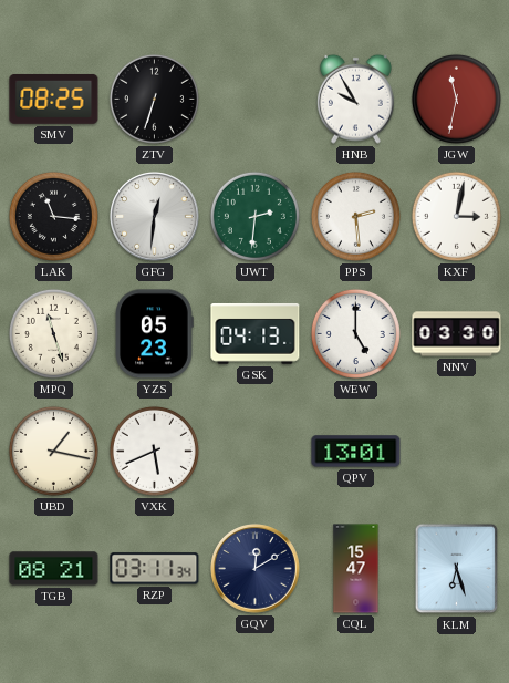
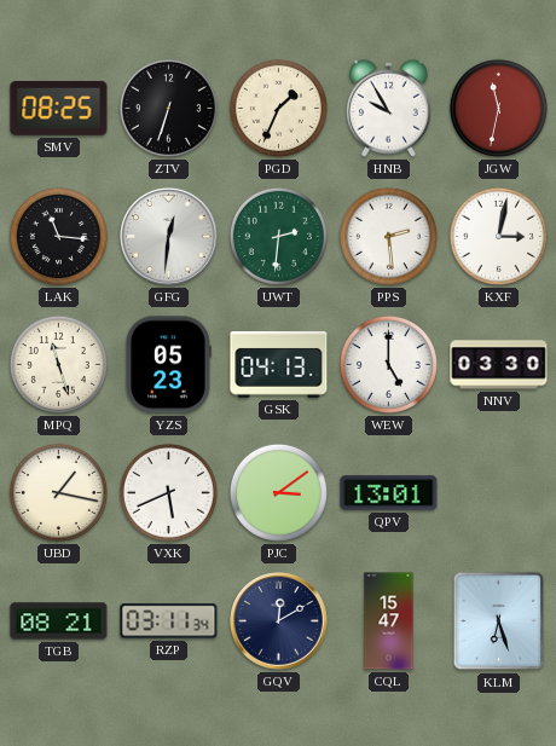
PGD: none -> 1:34
PJC: none -> 3:09
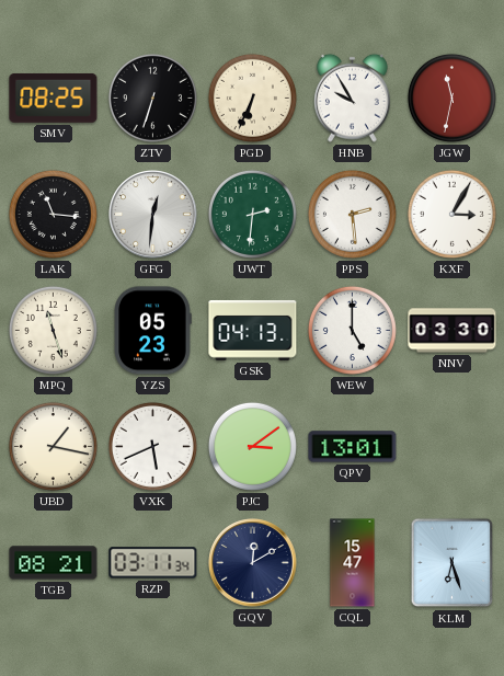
PGD: 1:34 -> 6:34
KXF: 3:02 -> 3:05
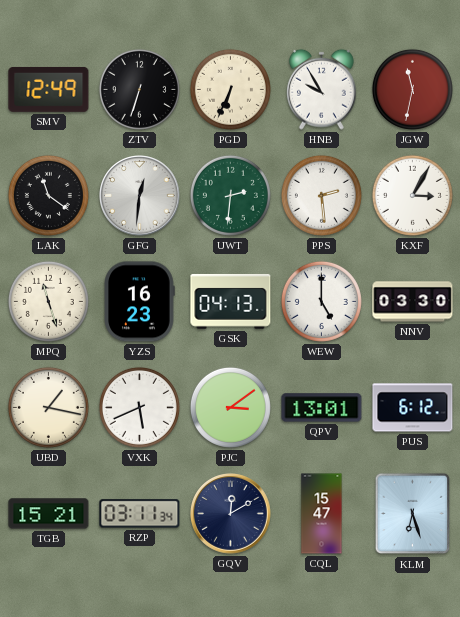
SMV: 08:25 -> 12:49
LAK: 11:16 -> 11:21
YZS: 05:23 -> 16:23
PUS: none -> 6:12
TGB: 08:21 -> 15:21
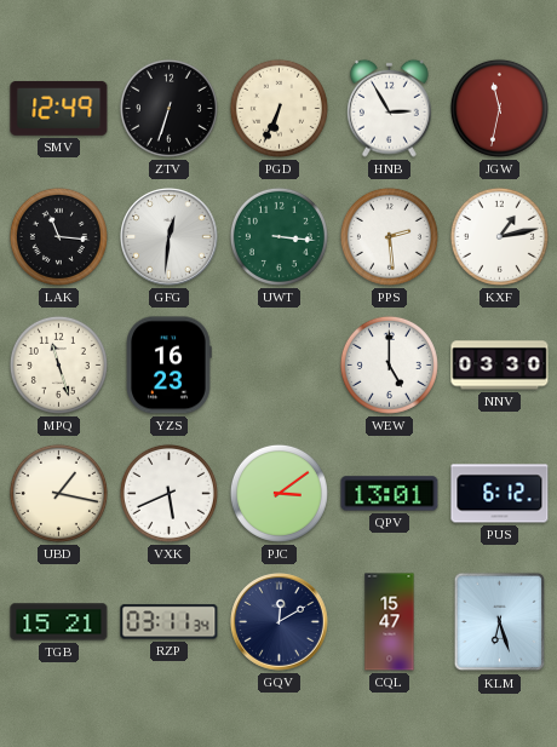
HNB: 9:55 -> 2:55
LAK: 11:21 -> 11:16
UWT: 2:31 -> 3:16
KXF: 3:05 -> 1:13
GSK: 04:13 -> none
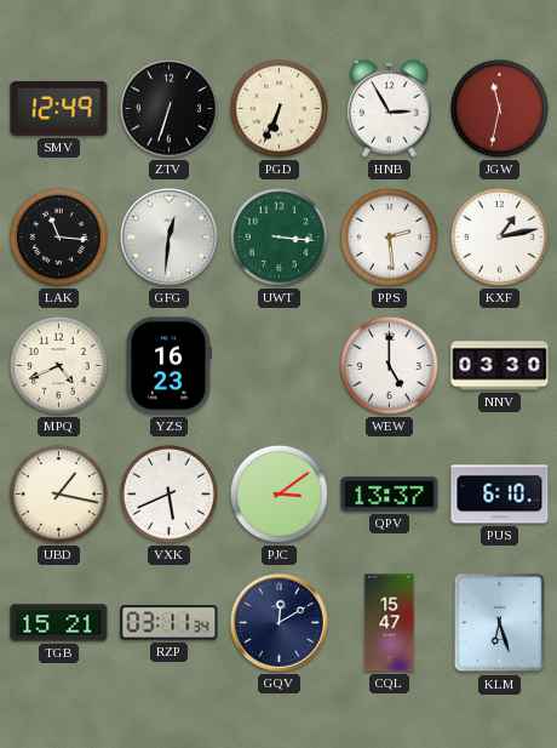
MPQ: 11:27 -> 4:41
QPV: 13:01 -> 13:37
PUS: 6:12 -> 6:10
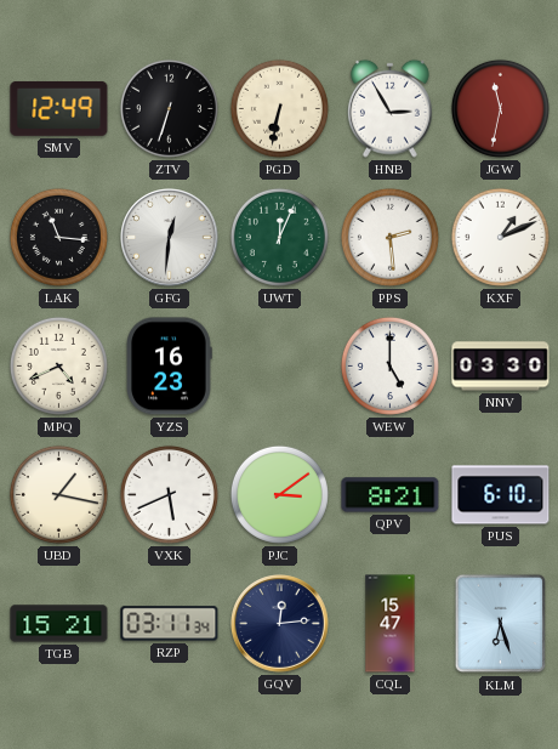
PGD: 6:34 -> 6:32
UWT: 3:16 -> 12:04
KXF: 1:13 -> 1:11
QPV: 13:37 -> 8:21
GQV: 12:10 -> 12:14
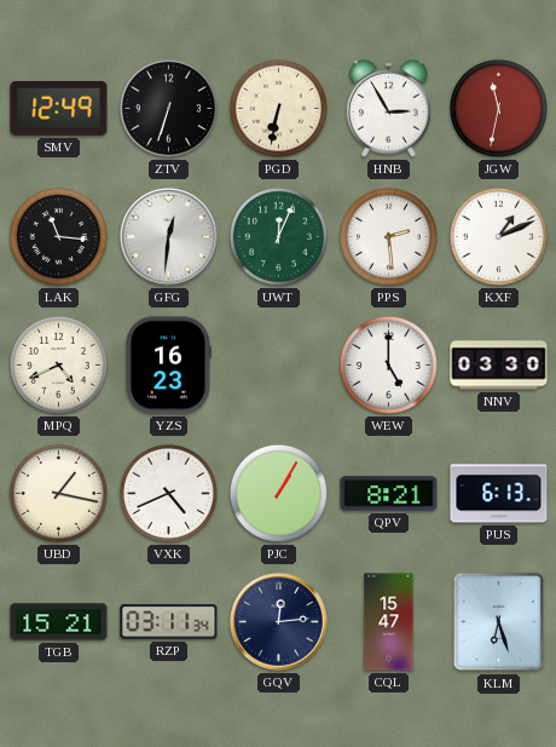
VXK: 5:41 -> 4:41
PJC: 3:09 -> 1:05
PUS: 6:10 -> 6:13
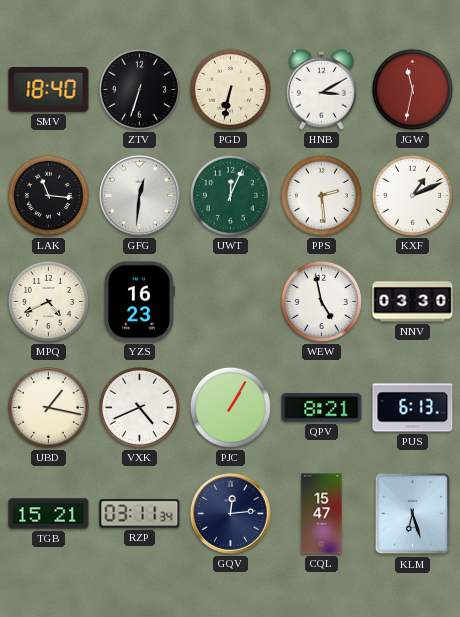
SMV: 12:49 -> 18:40
HNB: 2:55 -> 3:10
WEW: 5:00 -> 4:58
